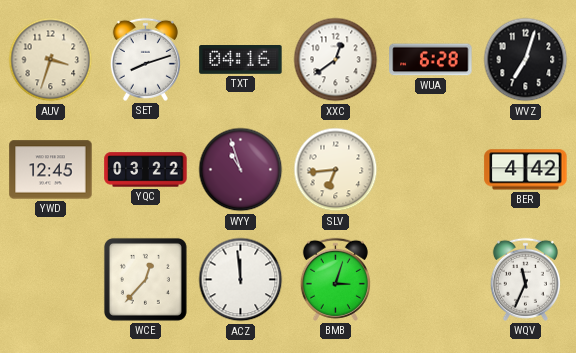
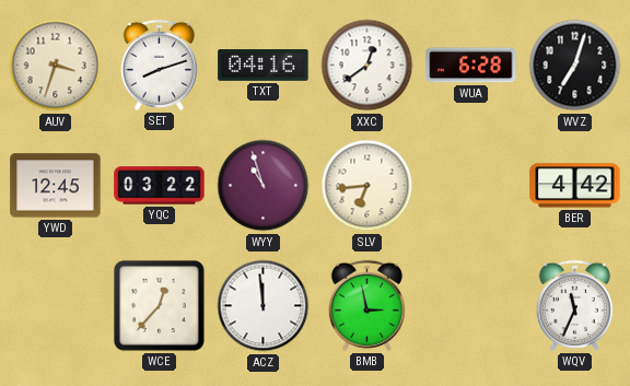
BMB: 3:03 -> 2:58
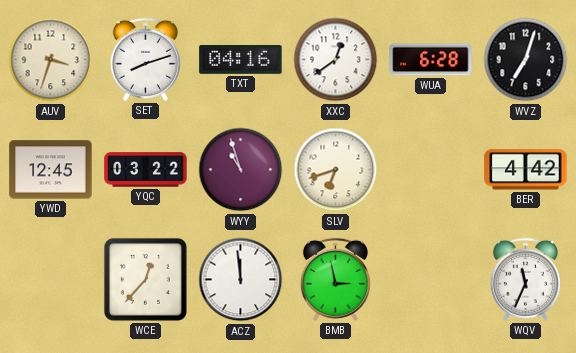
SLV: 6:44 -> 6:42
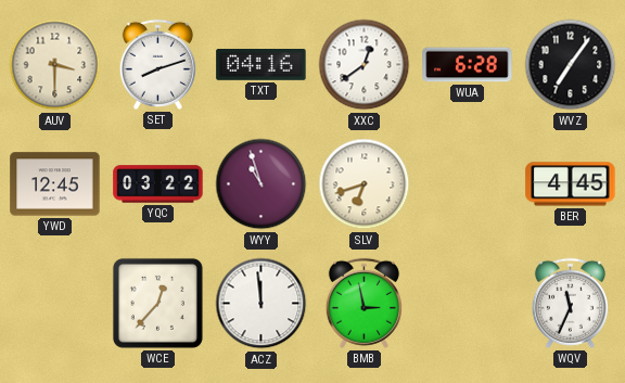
AUV: 3:33 -> 3:30
WVZ: 7:03 -> 7:06
BER: 4:42 -> 4:45
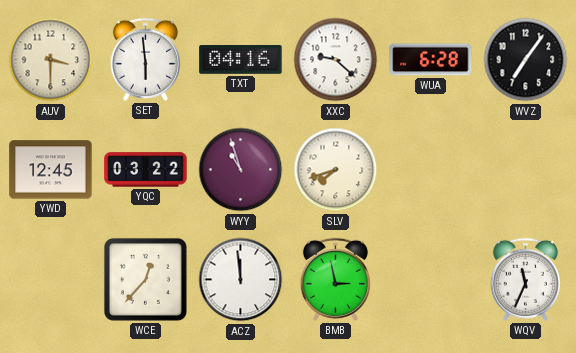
SET: 8:12 -> 5:59
XXC: 12:39 -> 9:22
SLV: 6:42 -> 7:42
BER: 4:45 -> none
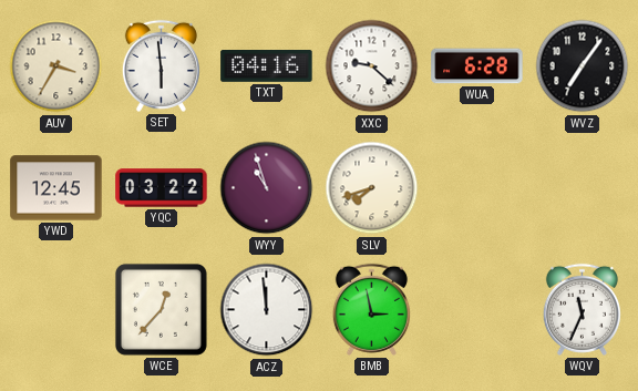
AUV: 3:30 -> 3:35
